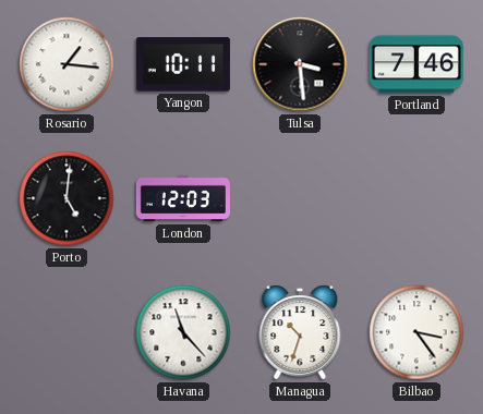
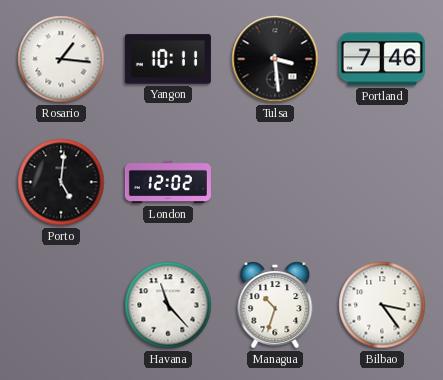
London: 12:03 -> 12:02
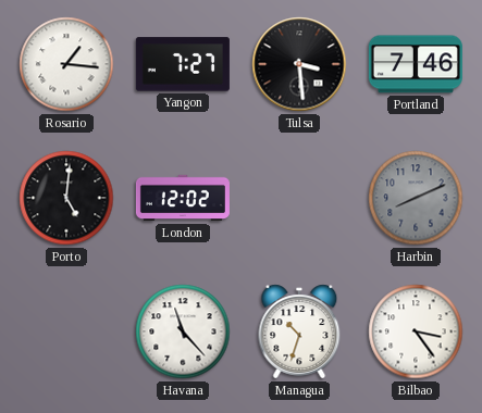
Yangon: 10:11 -> 7:27
Harbin: none -> 8:11
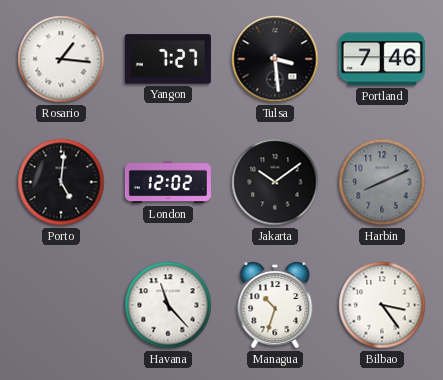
Jakarta: none -> 10:09
